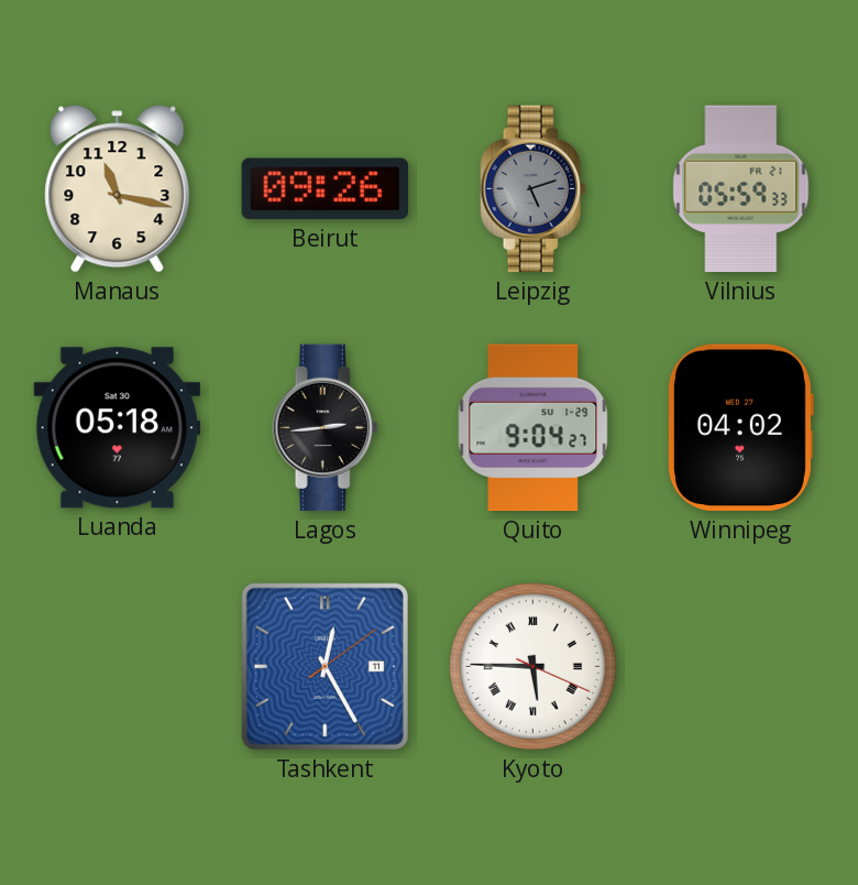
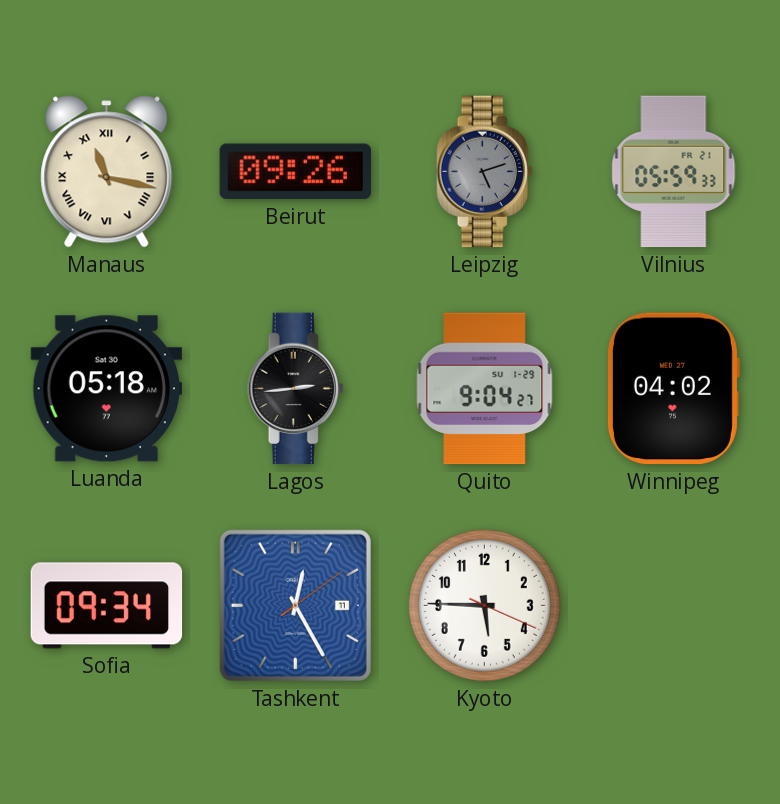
Manaus numerals: Arabic -> Roman
Sofia: none -> 09:34
Kyoto numerals: Roman -> Arabic
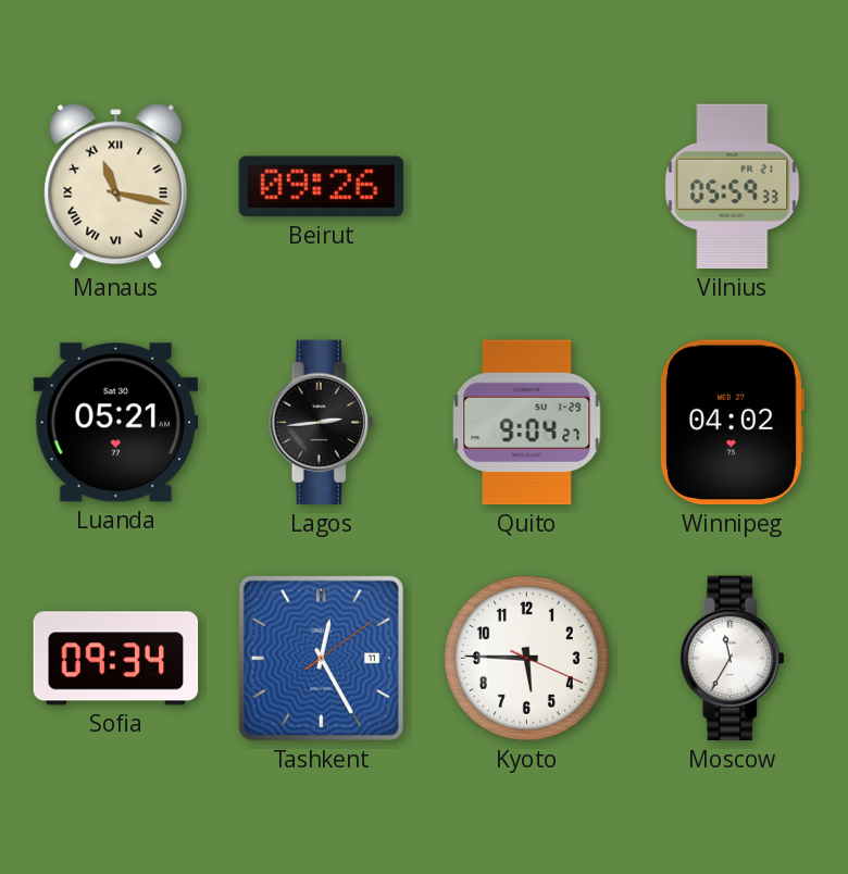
Leipzig: 5:12 -> none
Luanda: 05:18 -> 05:21
Moscow: none -> 11:35
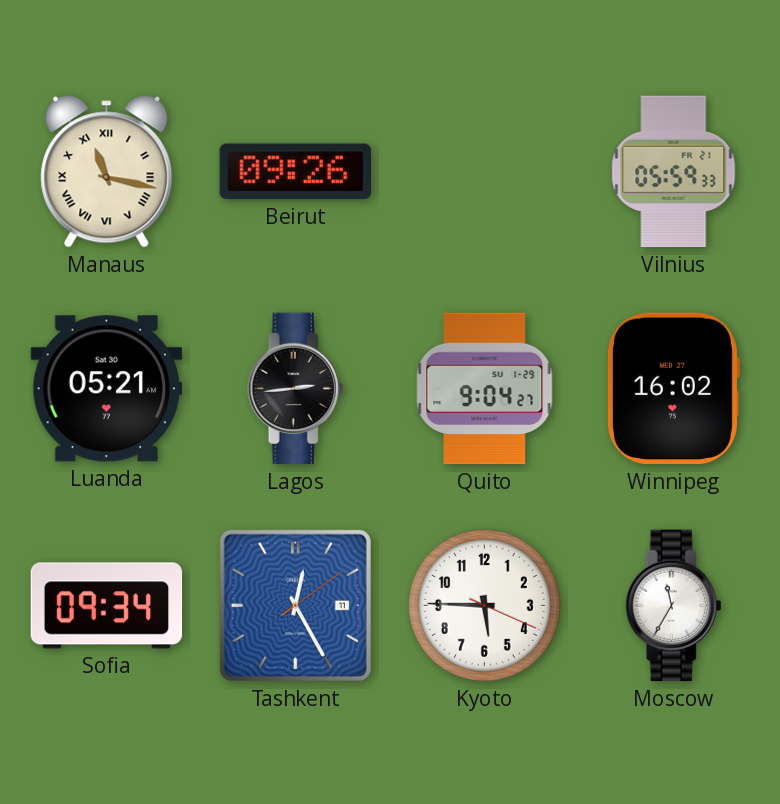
Winnipeg: 04:02 -> 16:02
